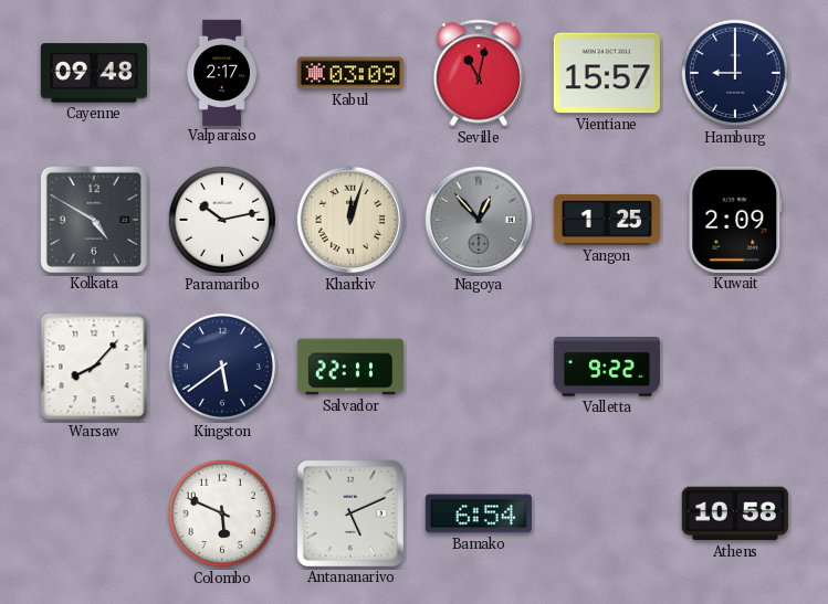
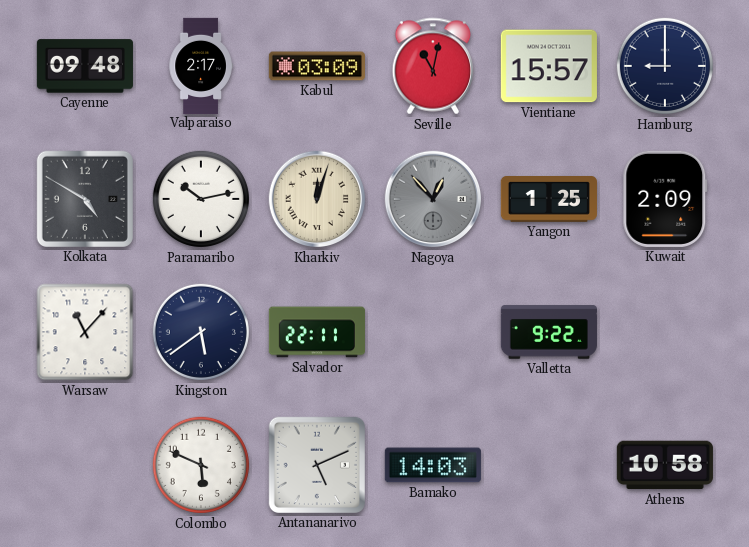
Warsaw: 8:07 -> 11:07
Bamako: 6:54 -> 14:03
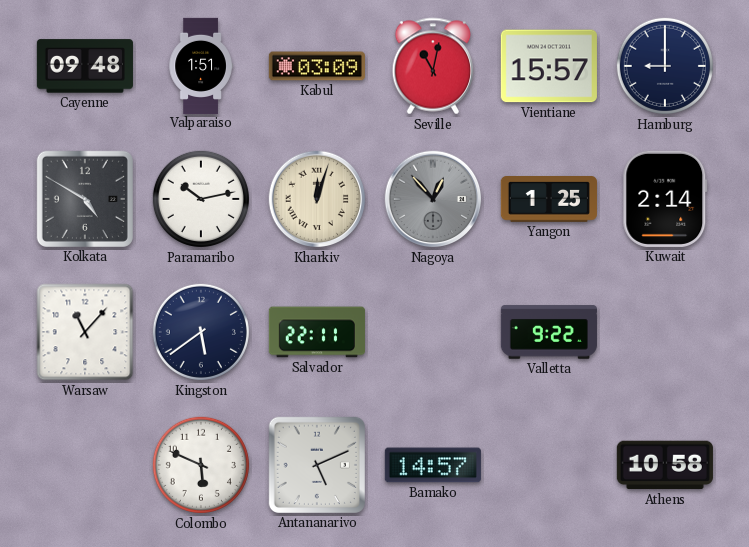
Valparaiso: 2:17 -> 1:51
Kuwait: 2:09 -> 2:14
Bamako: 14:03 -> 14:57
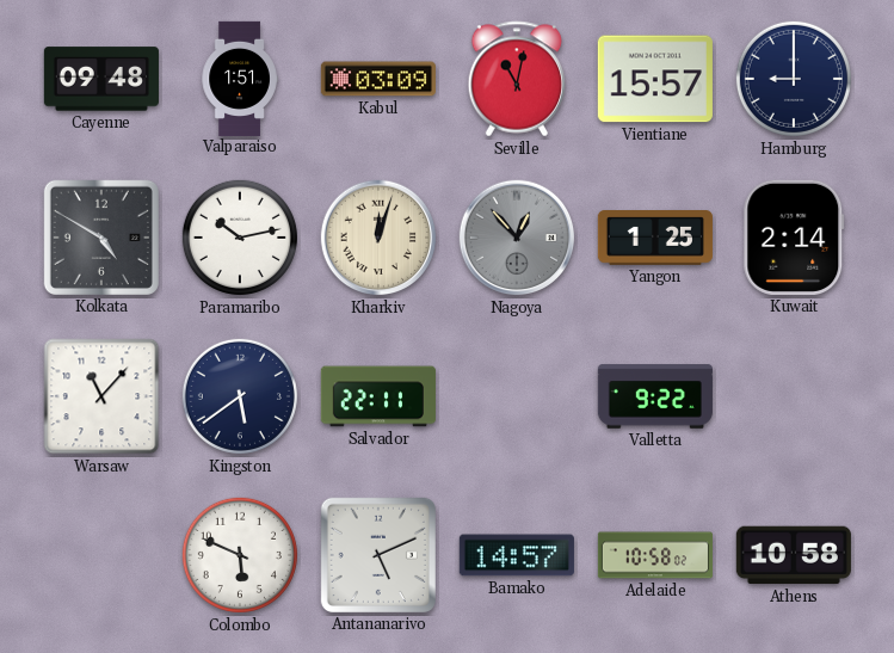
Adelaide: none -> 10:58
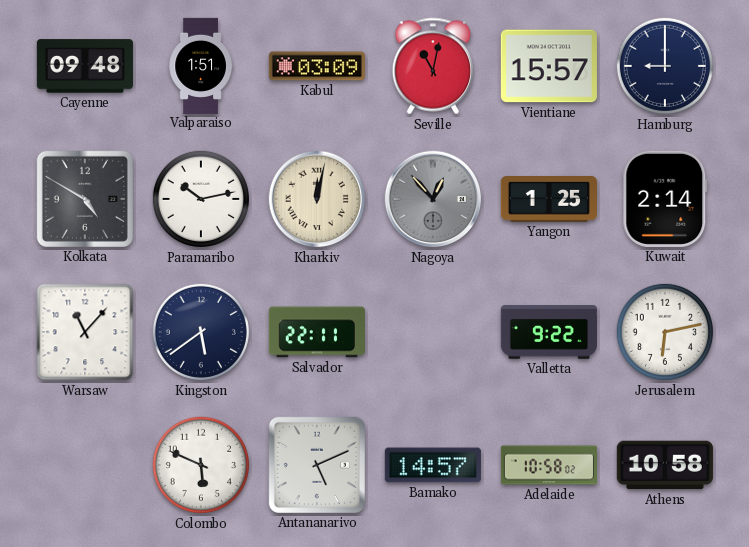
Kharkiv: 12:03 -> 12:02
Jerusalem: none -> 6:13
